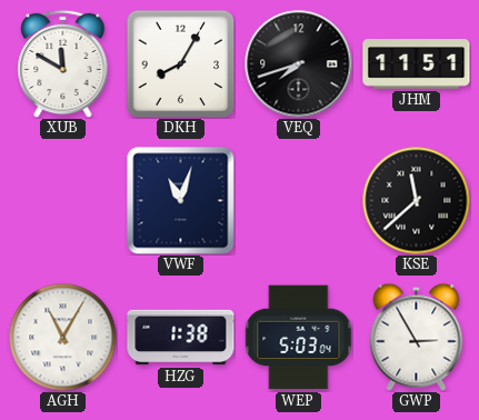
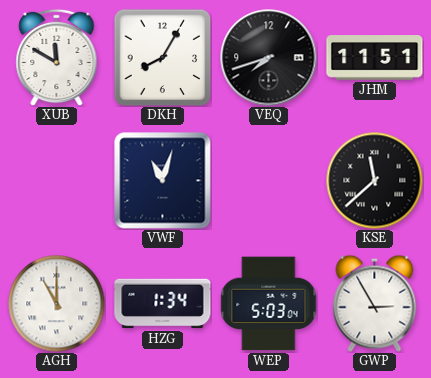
AGH: 11:05 -> 11:00
HZG: 1:38 -> 1:34
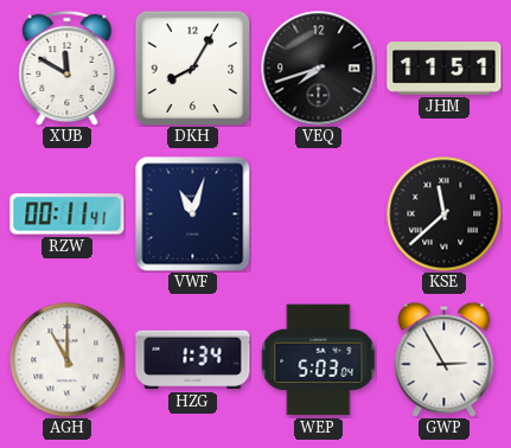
RZW: none -> 00:11
